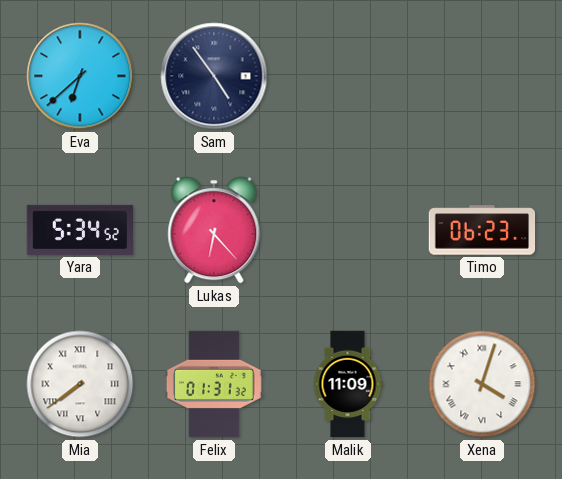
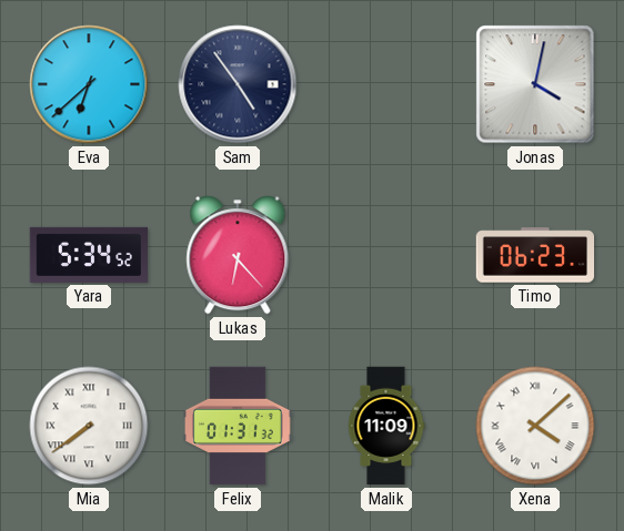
Jonas: none -> 4:02
Xena: 4:03 -> 4:08
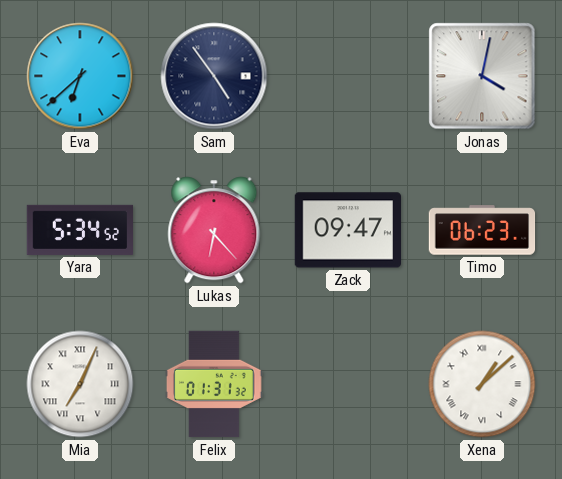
Zack: none -> 09:47
Mia: 7:39 -> 7:04
Malik: 11:09 -> none
Xena: 4:08 -> 1:08
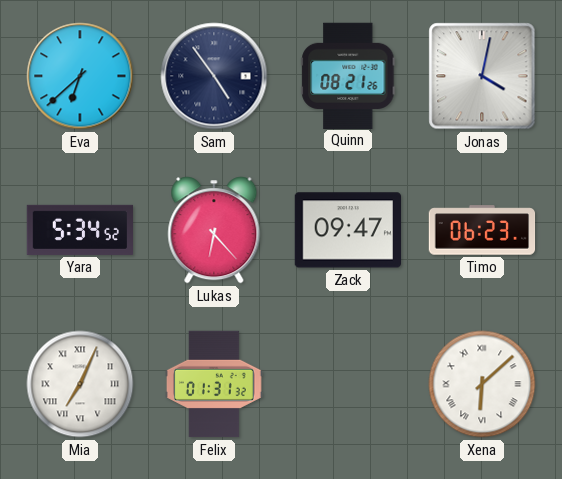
Quinn: none -> 08:21
Xena: 1:08 -> 6:08
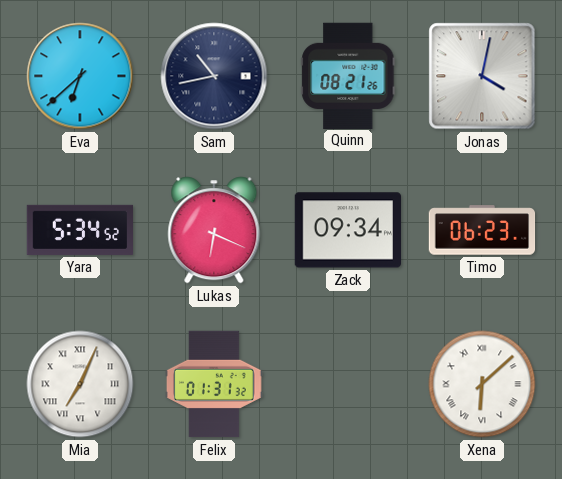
Sam: 4:54 -> 10:43
Lukas: 6:23 -> 6:19
Zack: 09:47 -> 09:34
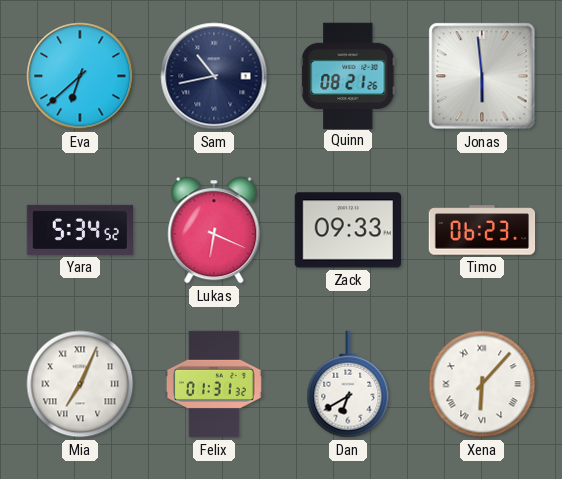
Jonas: 4:02 -> 5:59
Zack: 09:34 -> 09:33
Dan: none -> 6:40
Xena: 6:08 -> 6:07
